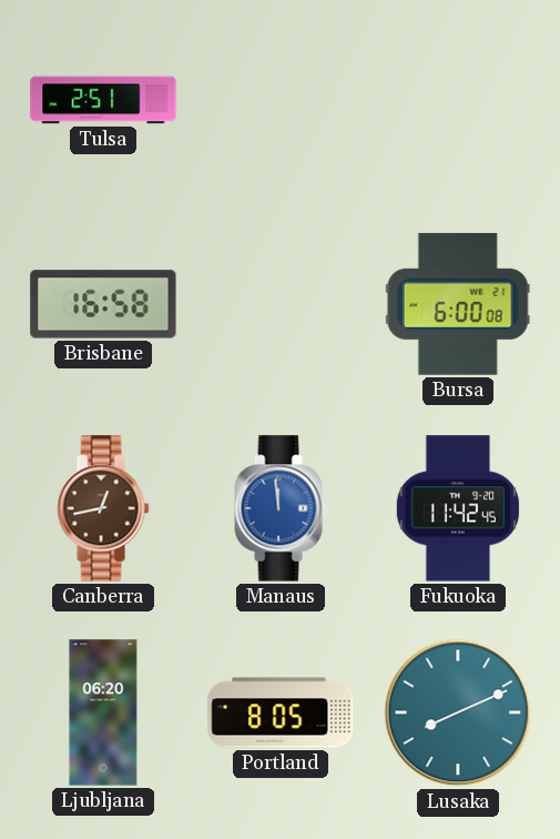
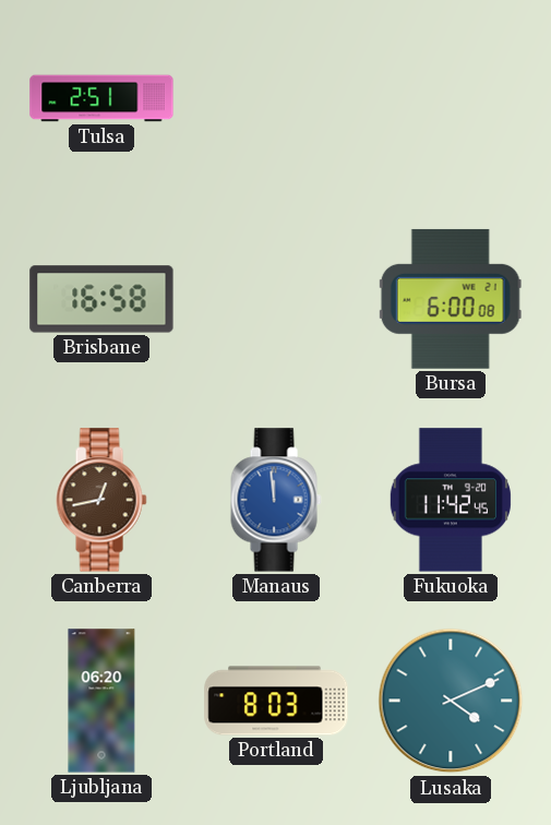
Portland: 8:05 -> 8:03
Lusaka: 8:11 -> 4:11
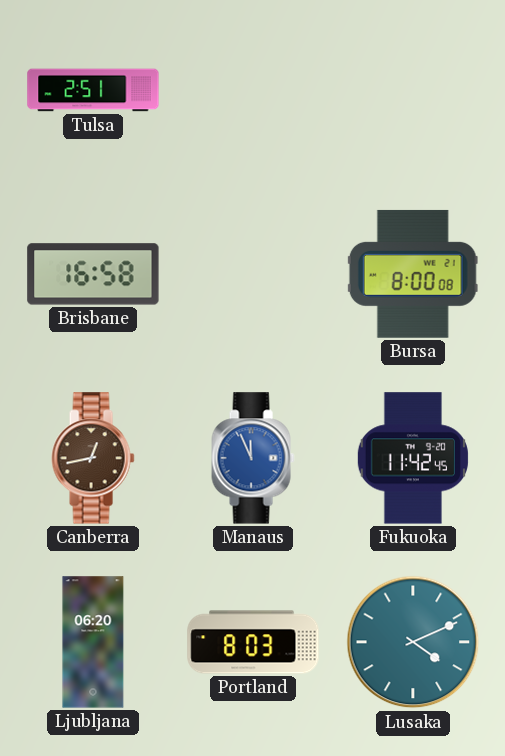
Bursa: 6:00 -> 8:00
Manaus: 11:59 -> 11:56
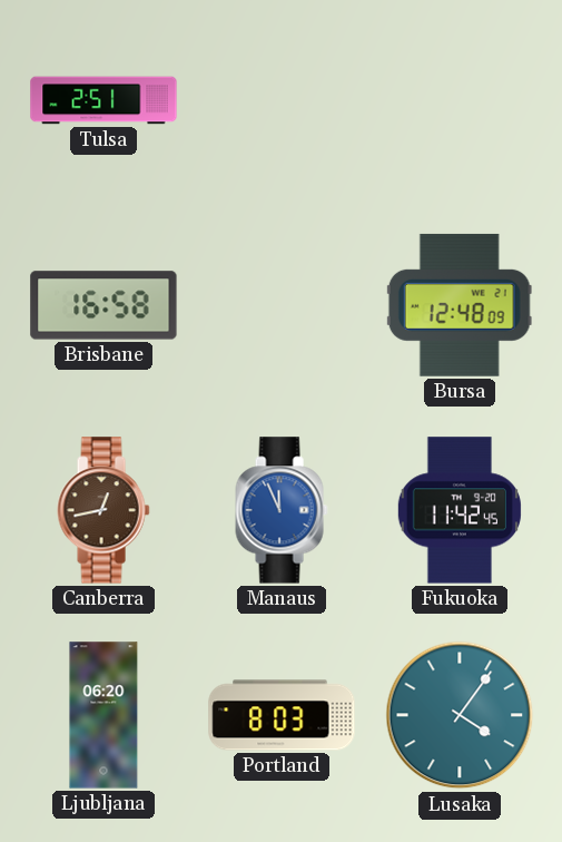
Bursa: 8:00 -> 12:48
Lusaka: 4:11 -> 4:06
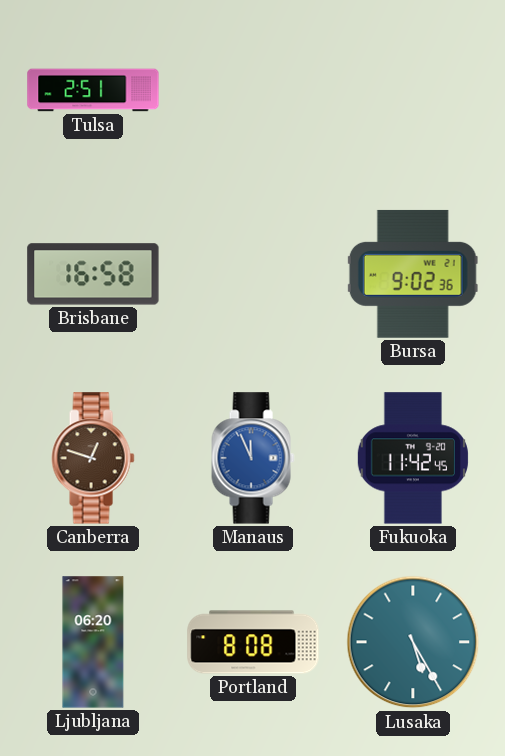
Bursa: 12:48 -> 9:02
Canberra: 12:43 -> 12:48
Portland: 8:03 -> 8:08
Lusaka: 4:06 -> 5:25
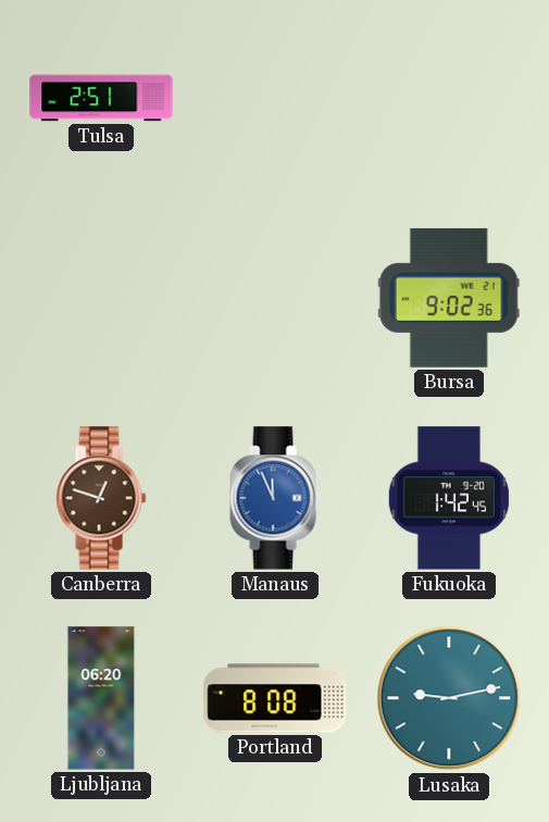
Brisbane: 16:58 -> none
Fukuoka: 11:42 -> 1:42
Lusaka: 5:25 -> 9:13
